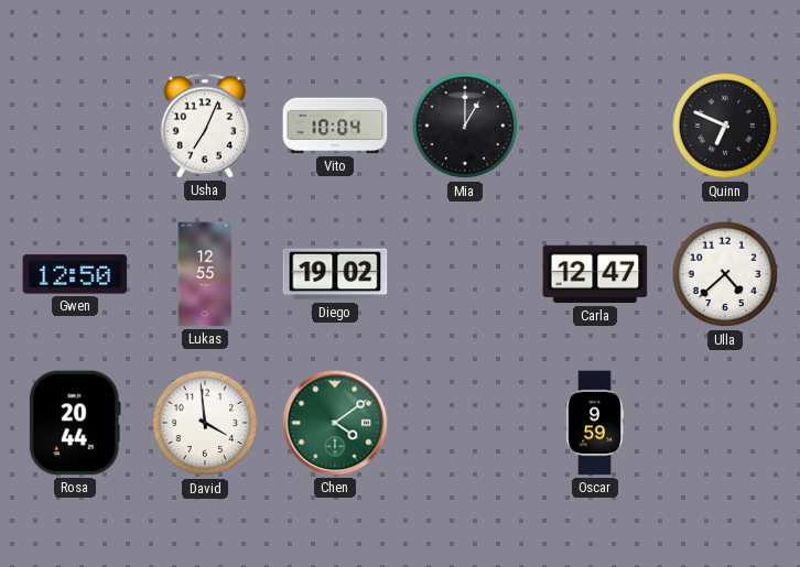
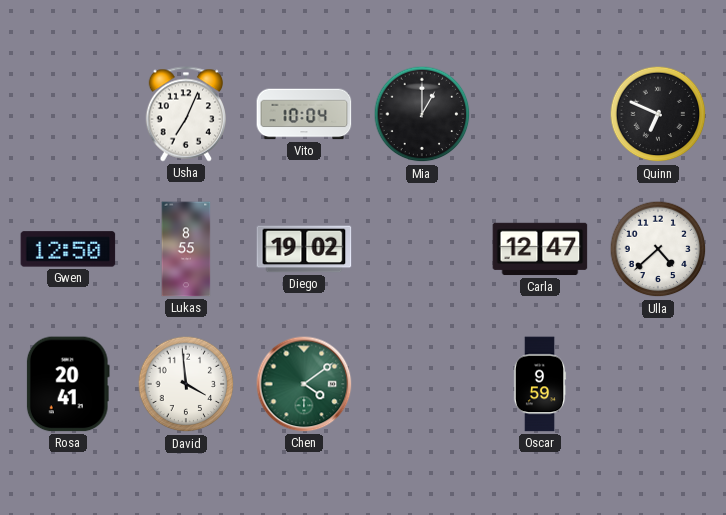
Lukas: 12:55 -> 8:55
Rosa: 20:44 -> 20:41
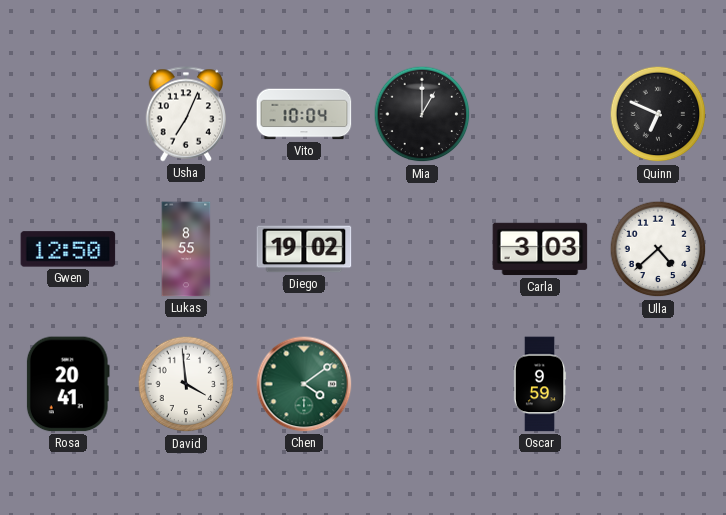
Carla: 12:47 -> 3:03
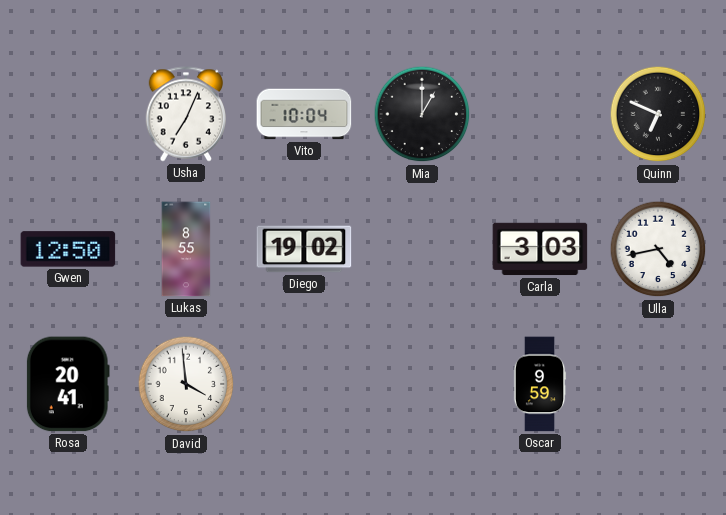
Ulla: 4:38 -> 4:43
Chen: 4:09 -> none
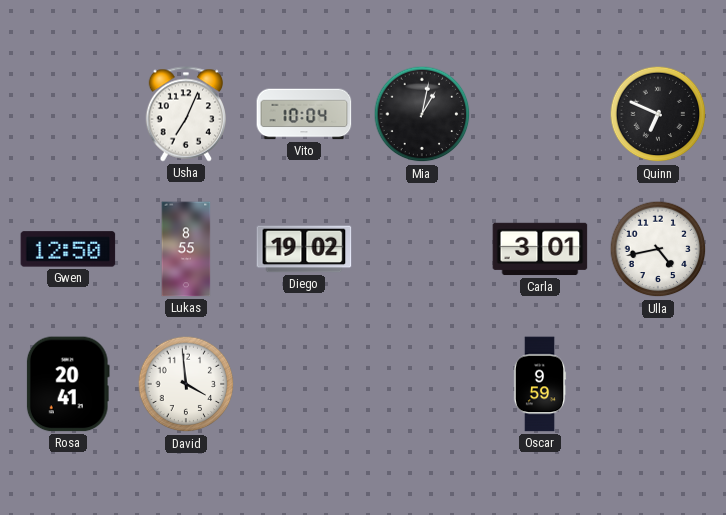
Mia: 1:00 -> 1:02
Carla: 3:03 -> 3:01
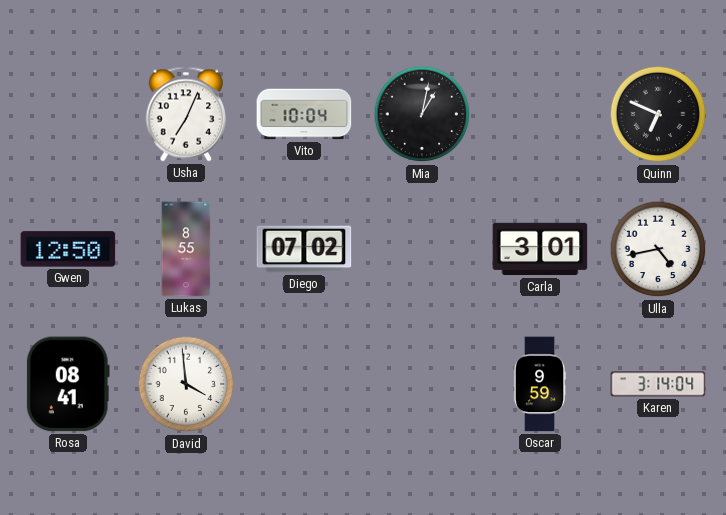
Diego: 19:02 -> 07:02
Rosa: 20:41 -> 08:41
Karen: none -> 3:14
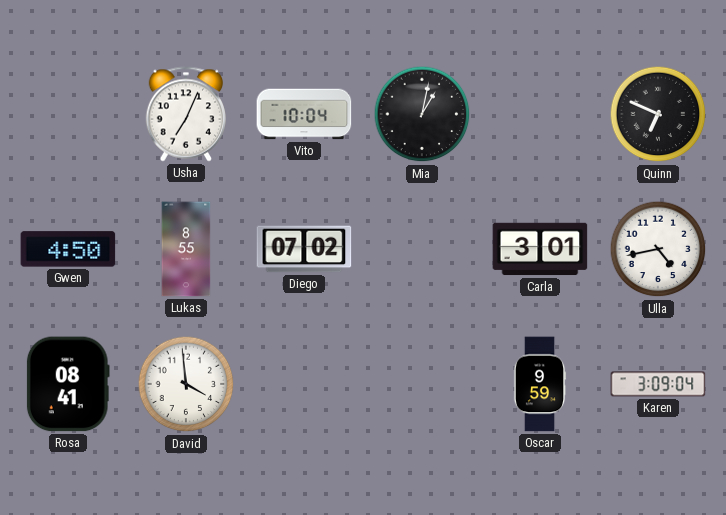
Gwen: 12:50 -> 4:50
Karen: 3:14 -> 3:09
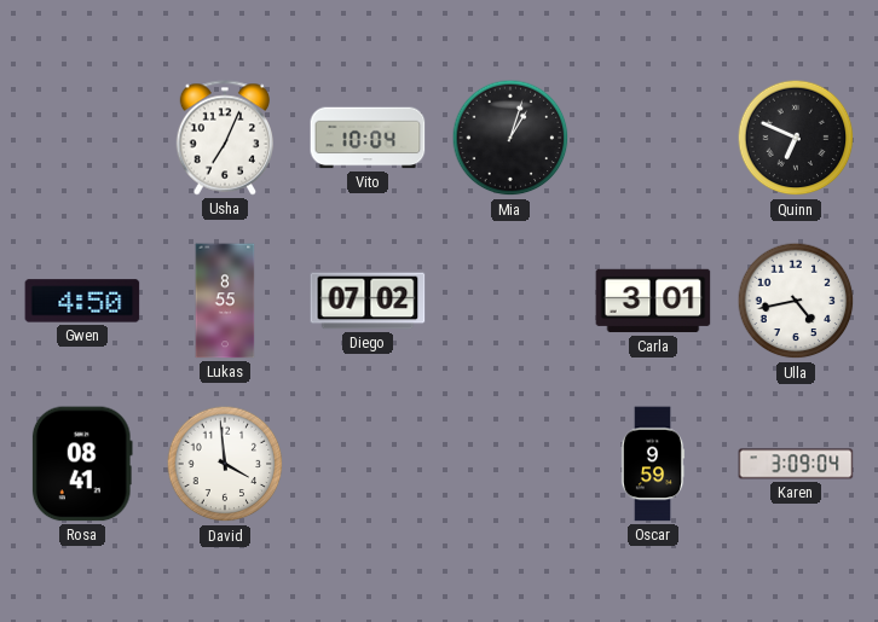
Mia: 1:02 -> 1:03
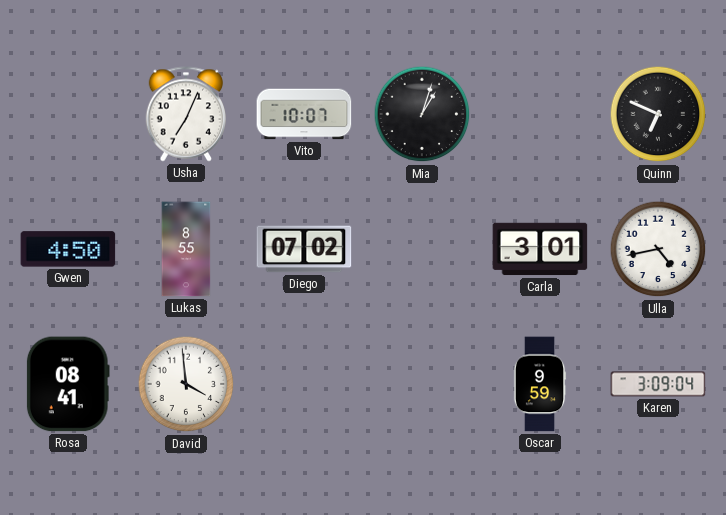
Vito: 10:04 -> 10:07
